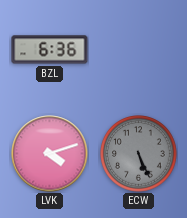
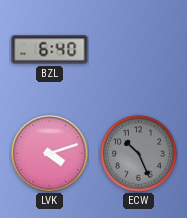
BZL: 6:36 -> 6:40
ECW: 5:26 -> 10:26
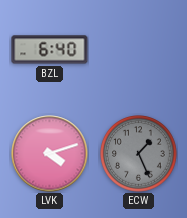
ECW: 10:26 -> 1:26
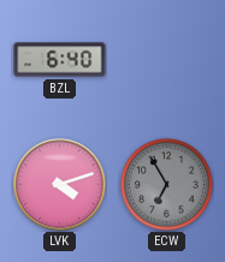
ECW: 1:26 -> 6:55
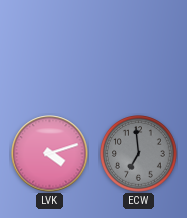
BZL: 6:40 -> none
ECW: 6:55 -> 6:59
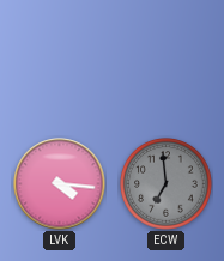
LVK: 4:12 -> 4:16
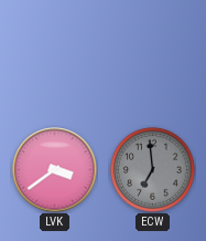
LVK: 4:16 -> 3:39
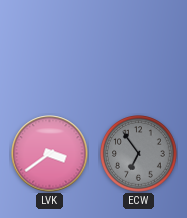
ECW: 6:59 -> 6:54
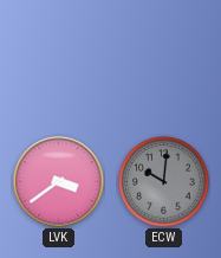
ECW: 6:54 -> 10:01
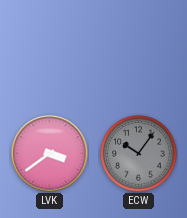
ECW: 10:01 -> 10:06
